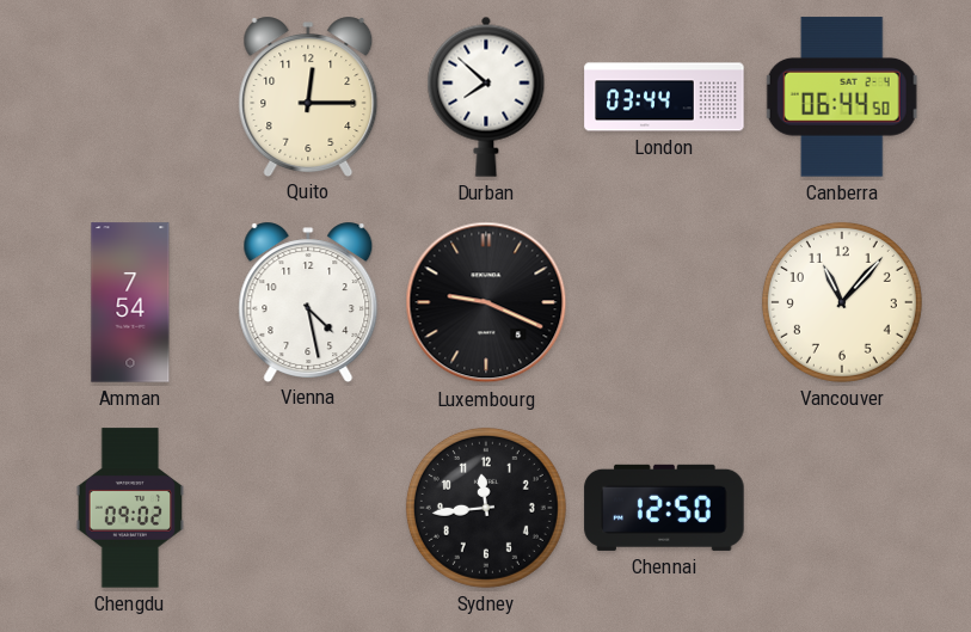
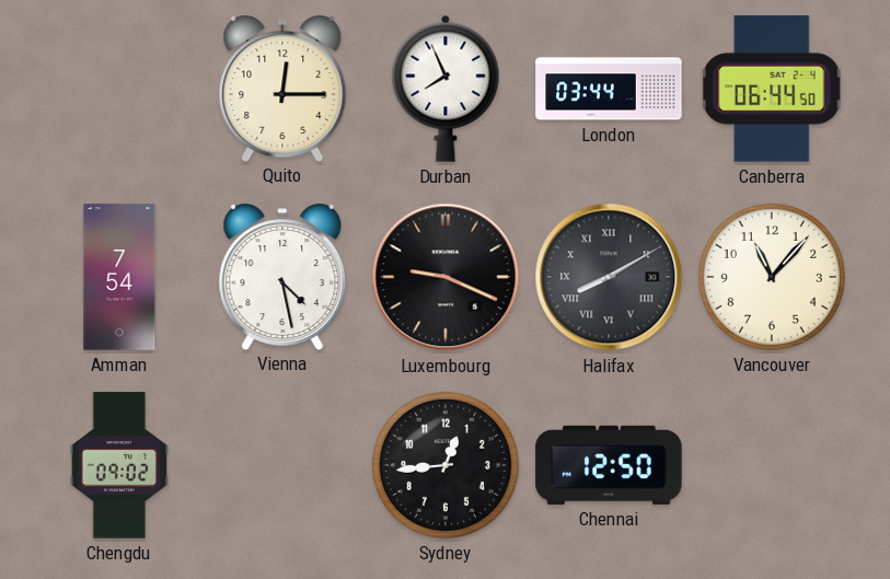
Durban: 7:52 -> 7:56
Halifax: none -> 8:10
Sydney: 11:44 -> 12:44
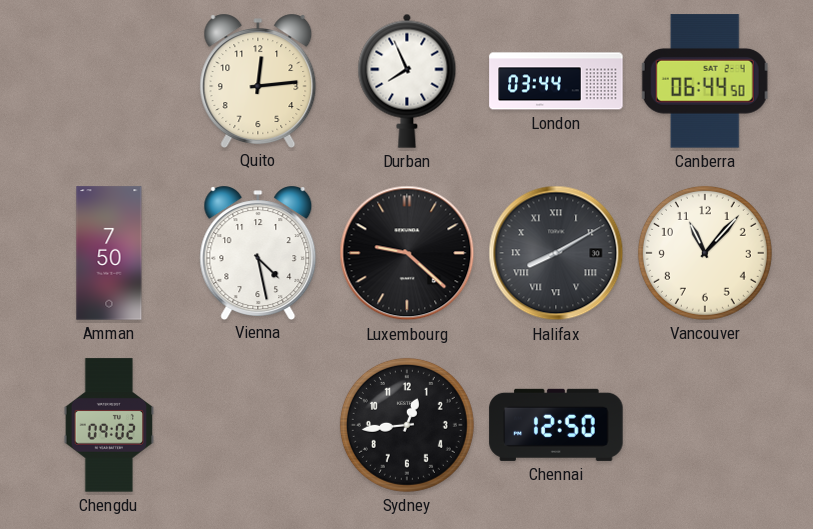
Quito: 12:15 -> 12:14
Amman: 7:54 -> 7:50
Luxembourg: 9:19 -> 9:22
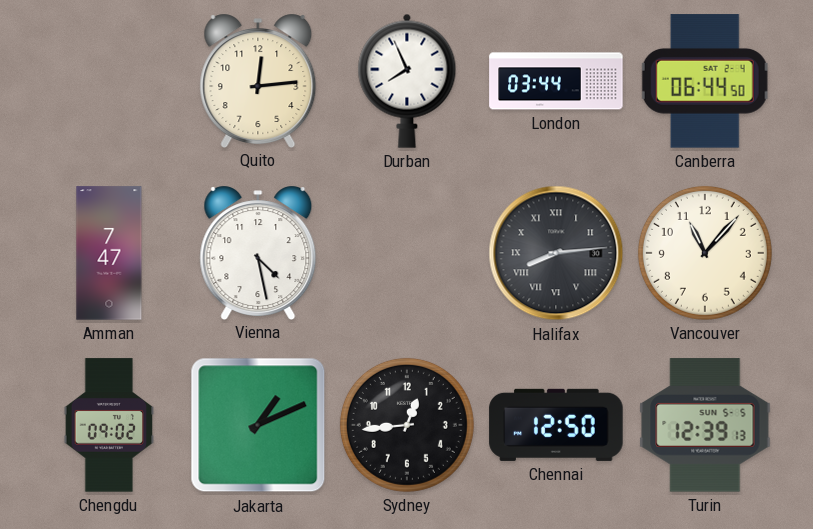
Amman: 7:50 -> 7:47
Luxembourg: 9:22 -> none
Halifax: 8:10 -> 8:14
Jakarta: none -> 1:11
Turin: none -> 12:39
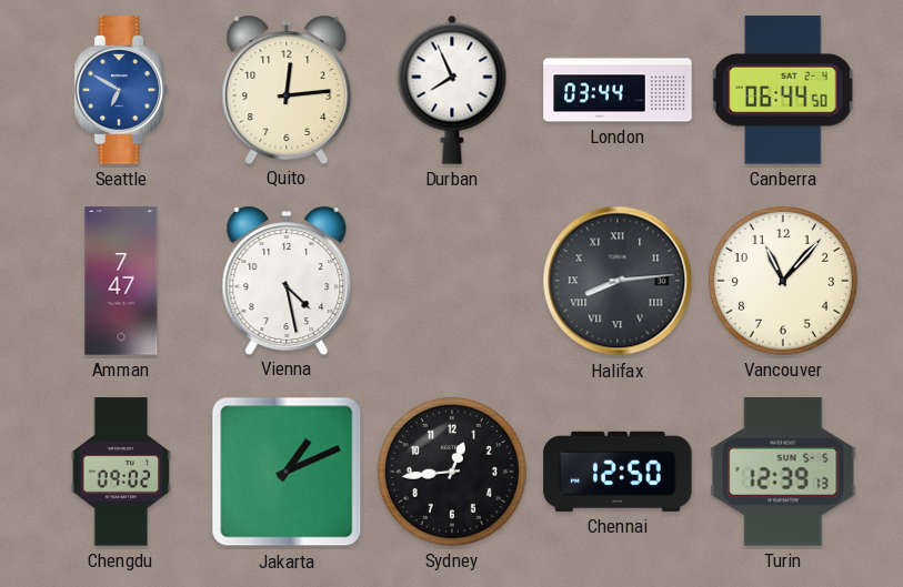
Seattle: none -> 6:50
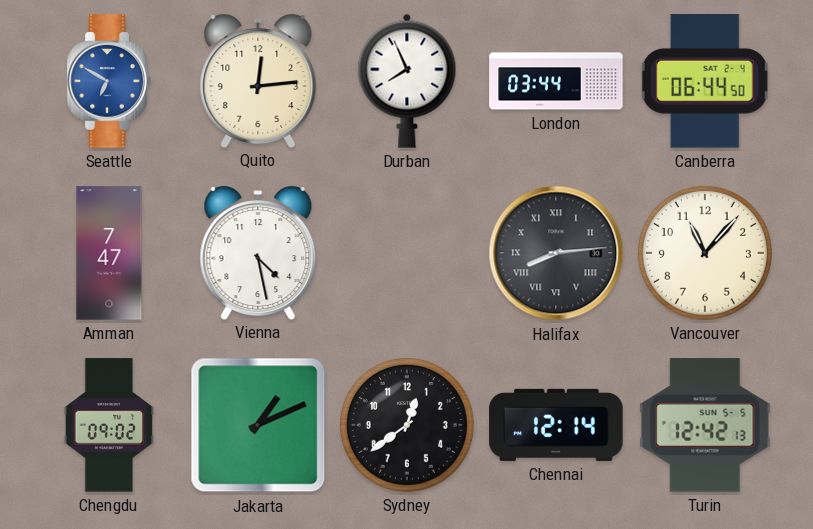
Sydney: 12:44 -> 12:39
Chennai: 12:50 -> 12:14
Turin: 12:39 -> 12:42
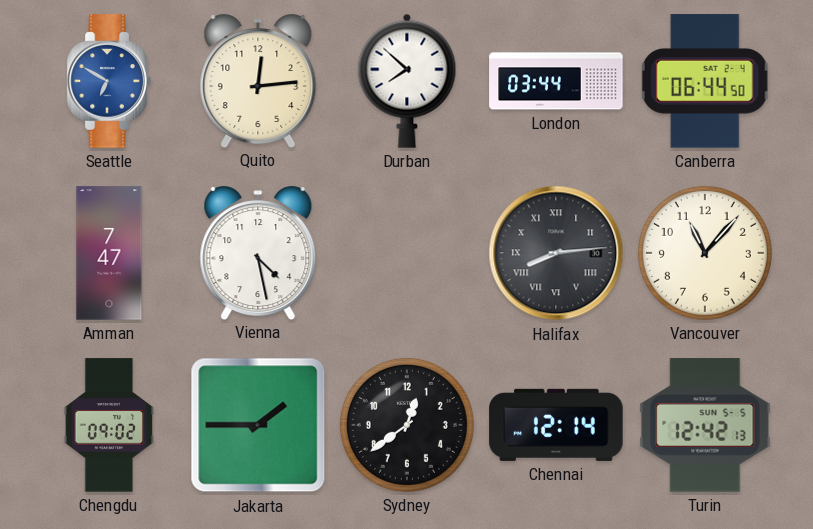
Durban: 7:56 -> 7:52
Jakarta: 1:11 -> 1:45
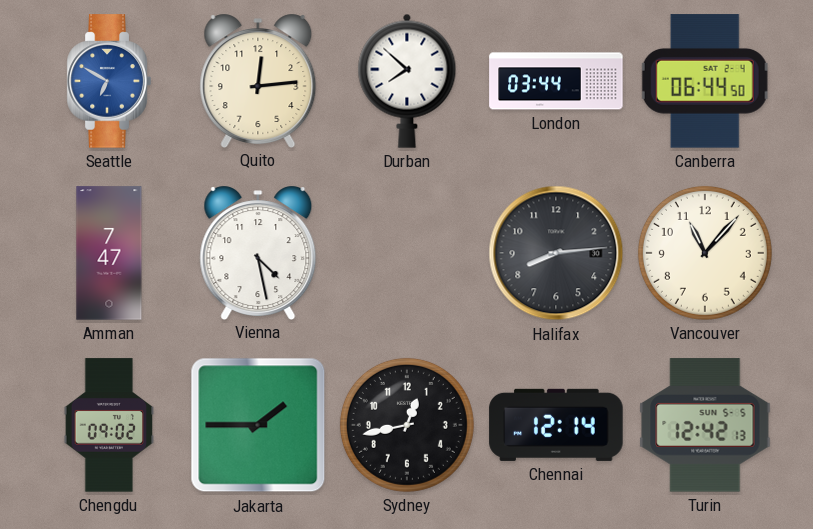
Halifax numerals: Roman -> Arabic
Sydney: 12:39 -> 12:43
